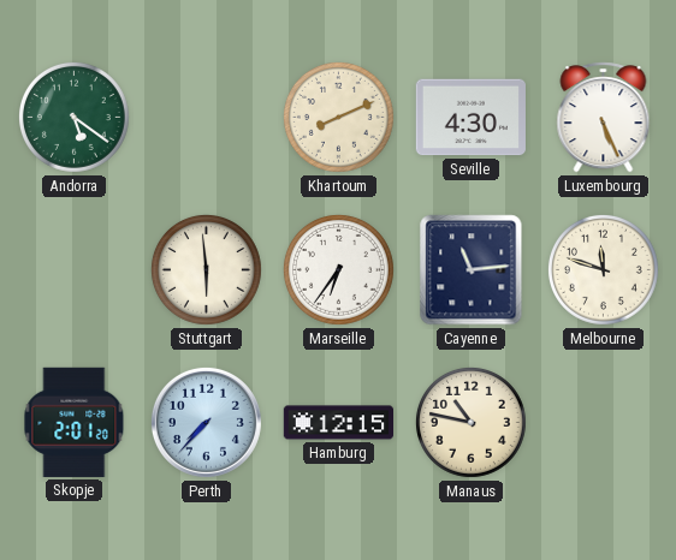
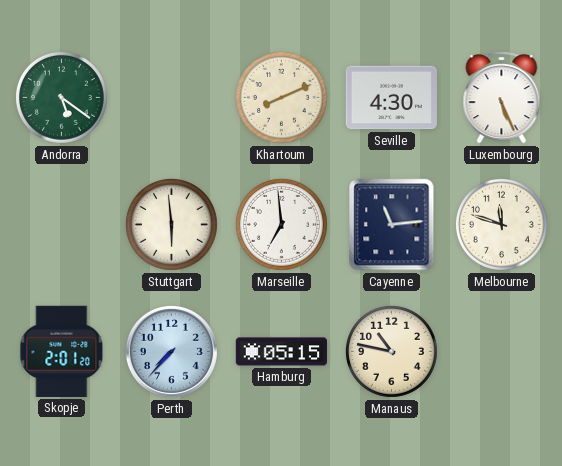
Marseille: 6:36 -> 6:59
Hamburg: 12:15 -> 05:15
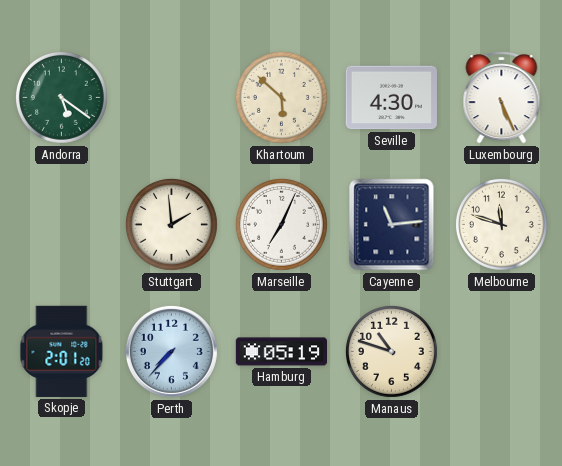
Khartoum: 8:11 -> 5:52
Stuttgart: 5:59 -> 1:59
Marseille: 6:59 -> 7:04
Hamburg: 05:15 -> 05:19
Manaus: 10:47 -> 10:48
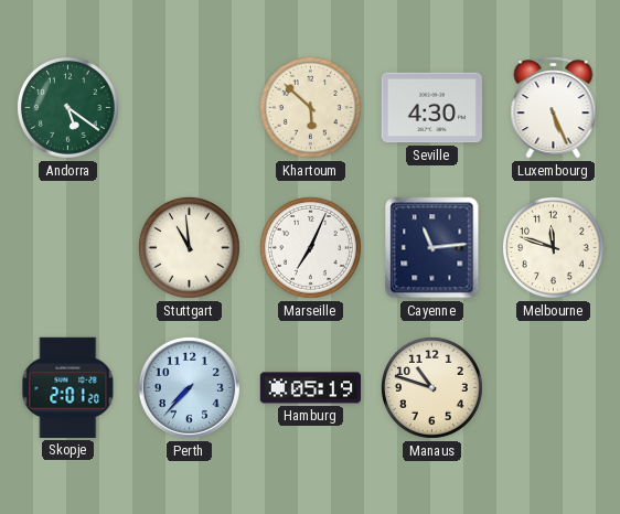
Stuttgart: 1:59 -> 10:59
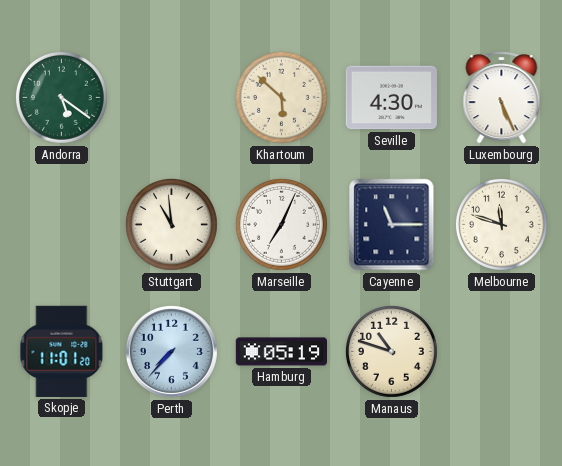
Cayenne: 11:14 -> 11:15
Skopje: 2:01 -> 11:01
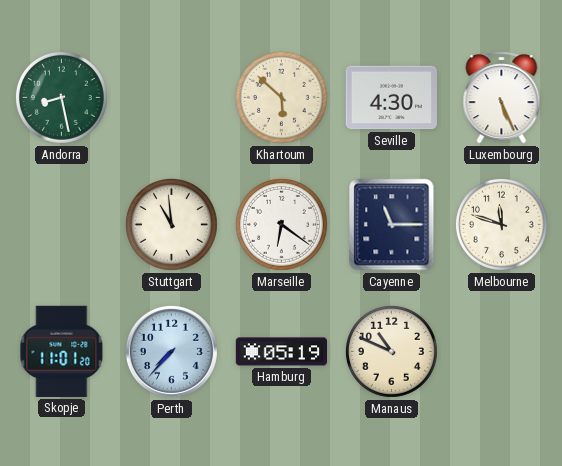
Andorra: 5:21 -> 8:28
Marseille: 7:04 -> 6:21
Manaus: 10:48 -> 10:49
